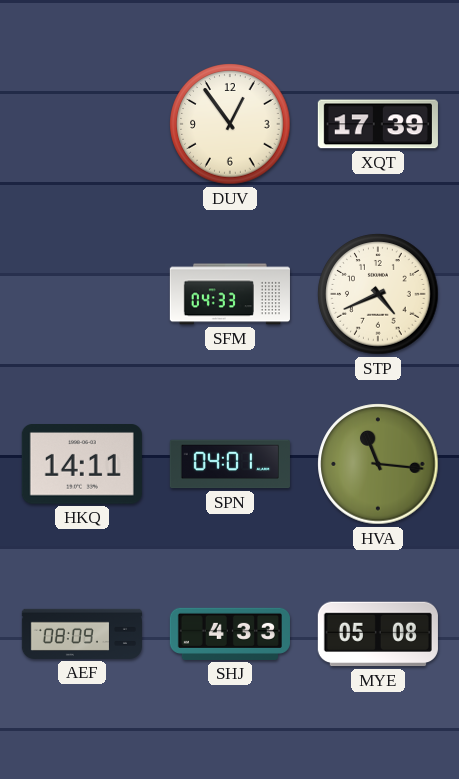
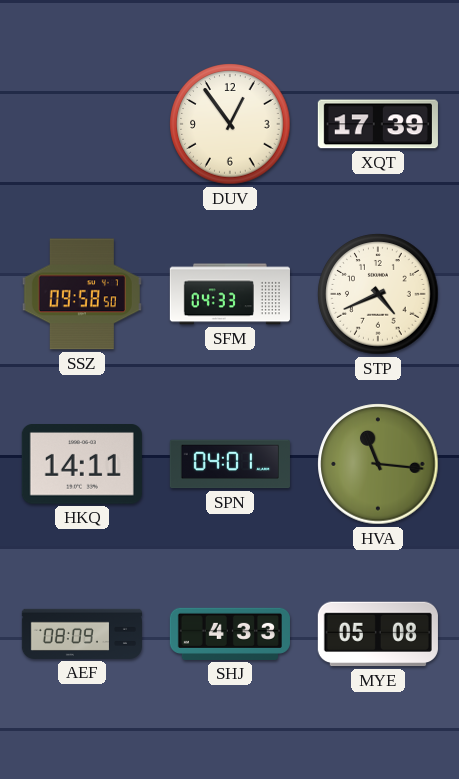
SSZ: none -> 09:58
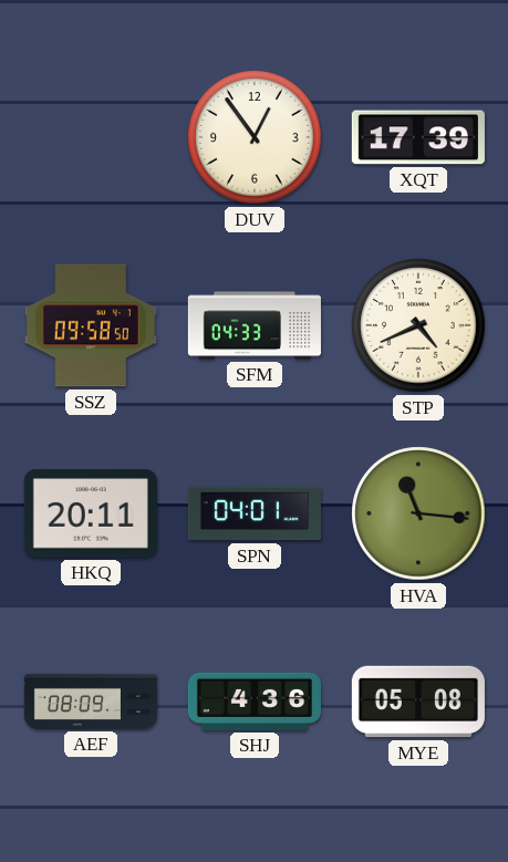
HKQ: 14:11 -> 20:11
SHJ: 4:33 -> 4:36
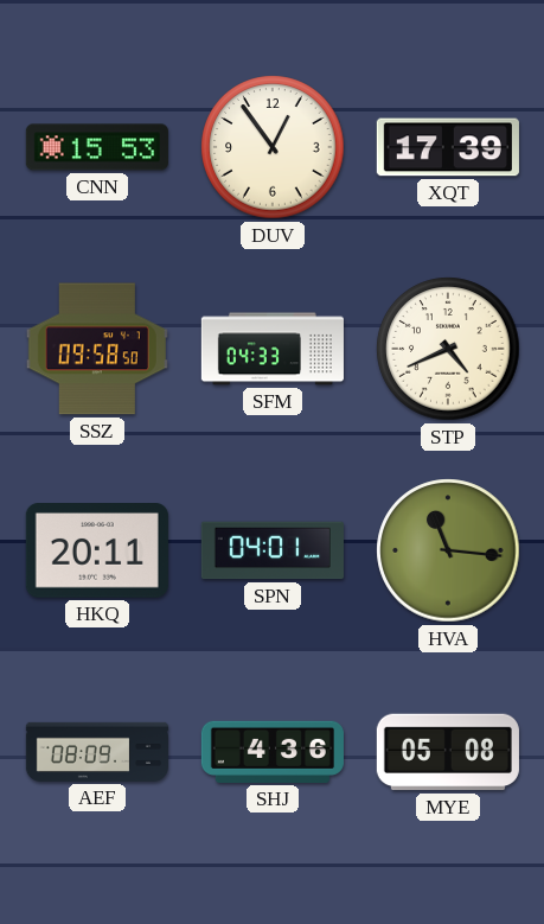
CNN: none -> 15:53
